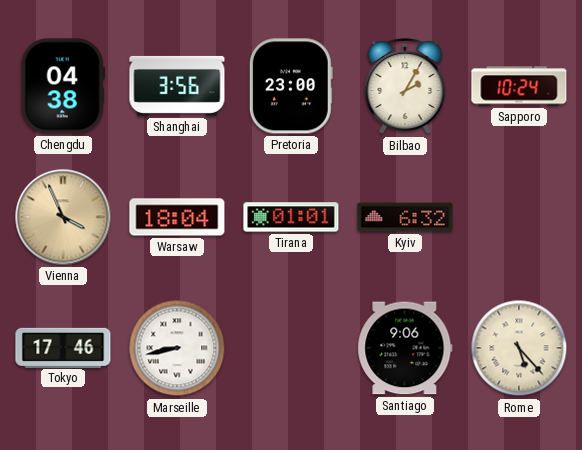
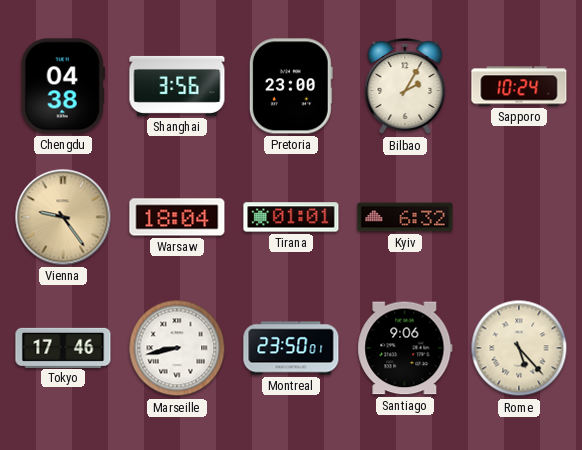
Vienna: 3:56 -> 9:24
Montreal: none -> 23:50
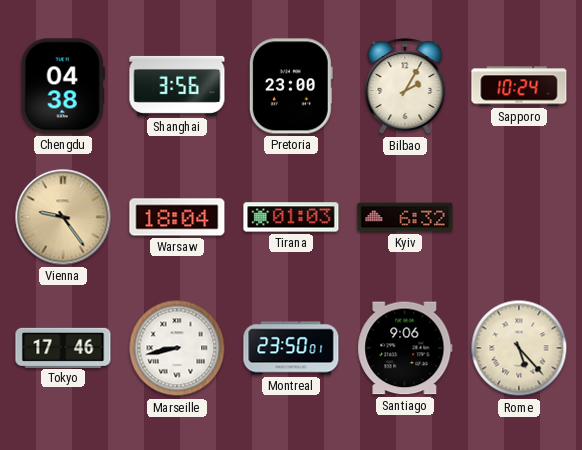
Tirana: 01:01 -> 01:03
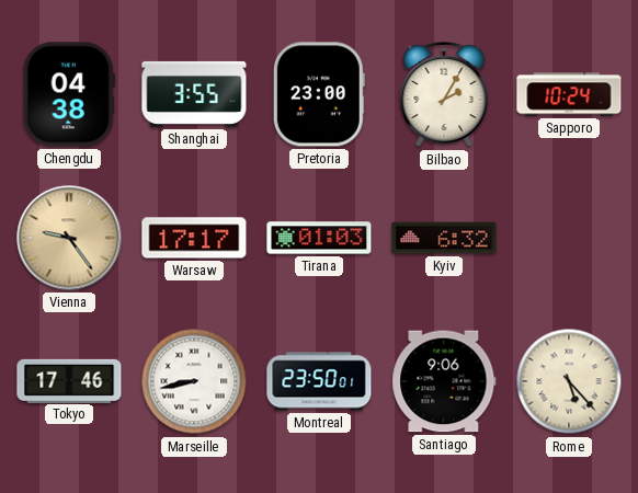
Shanghai: 3:56 -> 3:55
Warsaw: 18:04 -> 17:17
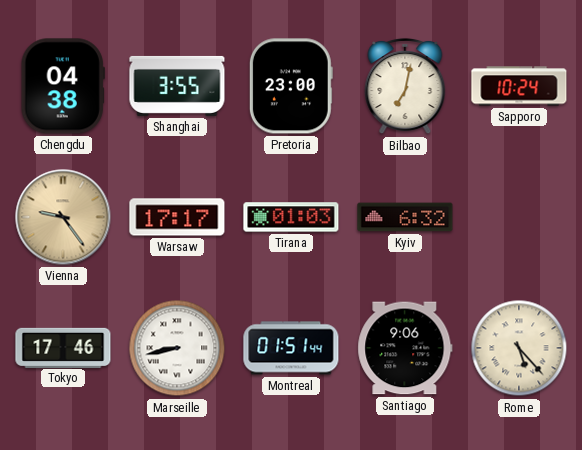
Bilbao: 2:05 -> 7:02
Montreal: 23:50 -> 01:51
